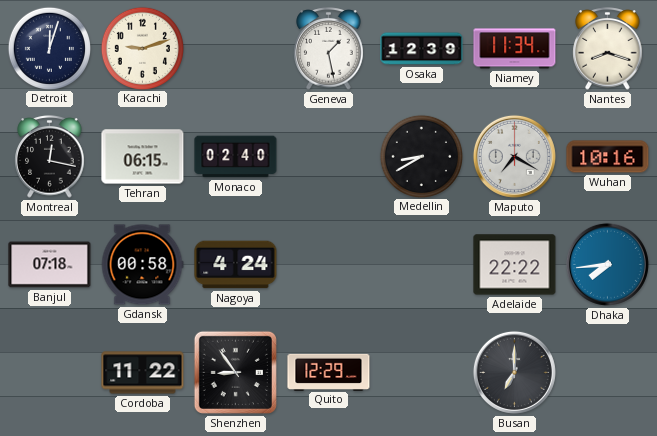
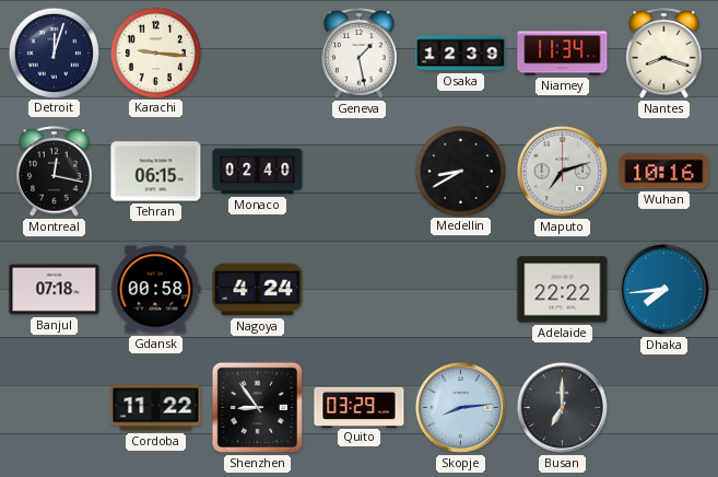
Karachi: 9:12 -> 9:16
Maputo: 7:20 -> 7:12
Quito: 12:29 -> 03:29
Skopje: none -> 8:14
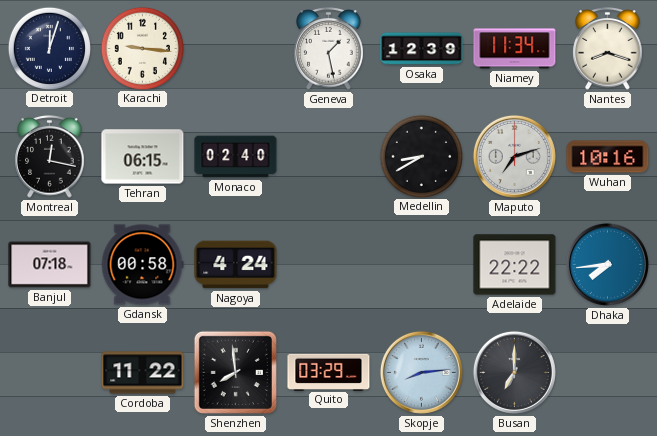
Shenzhen: 8:54 -> 7:59
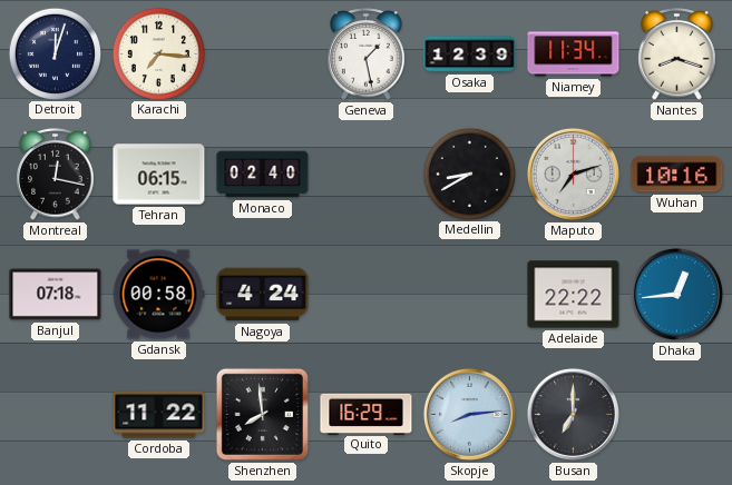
Karachi: 9:16 -> 7:16
Dhaka: 7:44 -> 12:44
Quito: 03:29 -> 16:29
